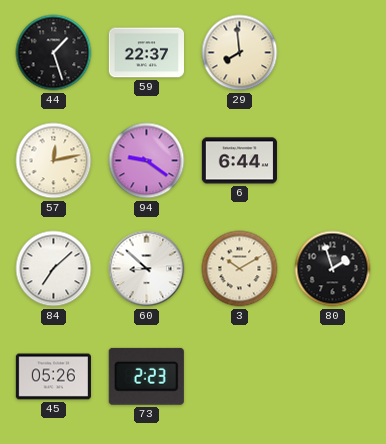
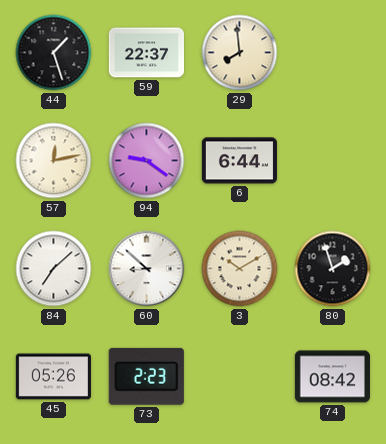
74: none -> 08:42
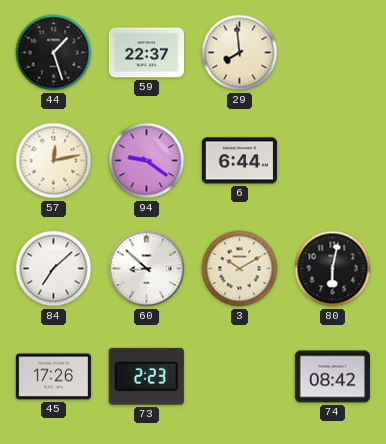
80: 1:57 -> 6:02
45: 05:26 -> 17:26
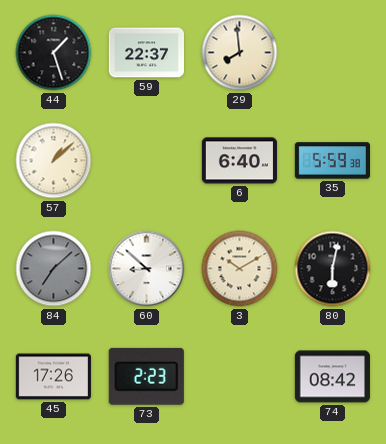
57: 12:13 -> 1:08
94: 9:21 -> none
6: 6:44 -> 6:40
35: none -> 5:59
84 dial: white -> grey
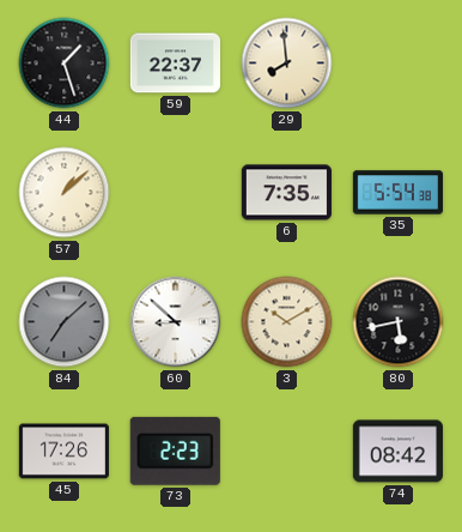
6: 6:40 -> 7:35
35: 5:59 -> 5:54
80: 6:02 -> 5:43
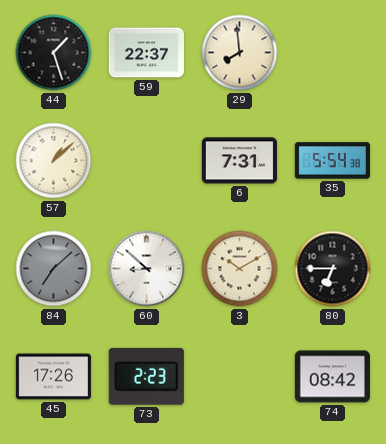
6: 7:35 -> 7:31
80: 5:43 -> 6:45
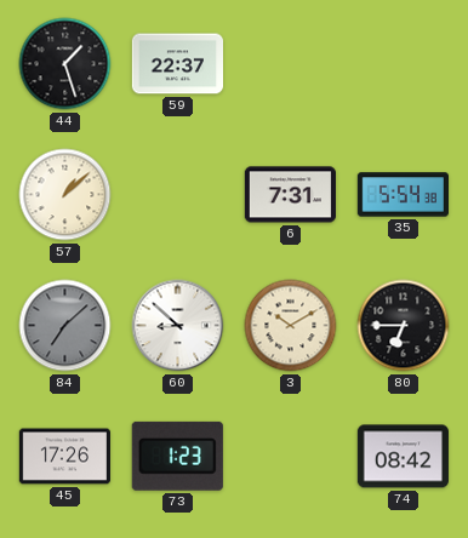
29: 7:59 -> none
73: 2:23 -> 1:23
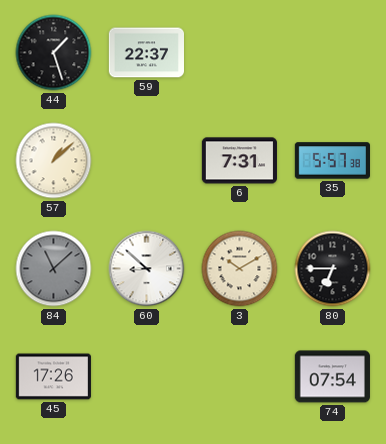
35: 5:54 -> 5:57
84: 7:08 -> 11:08
73: 1:23 -> none
74: 08:42 -> 07:54
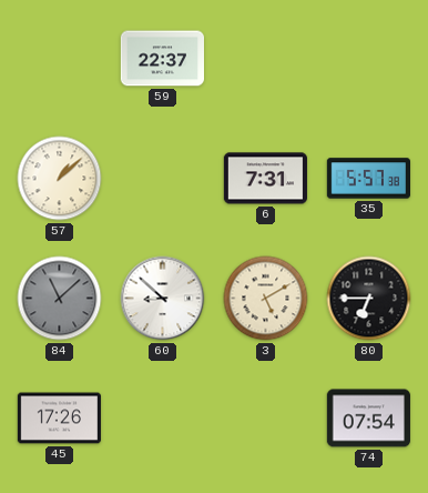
44: 1:27 -> none
3: 10:10 -> 5:10
